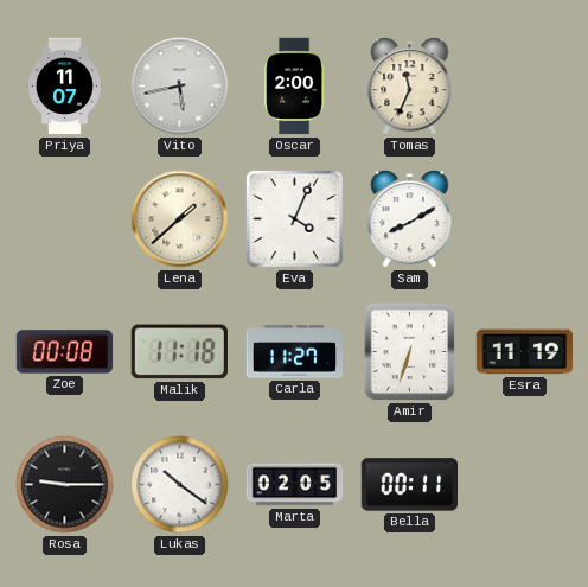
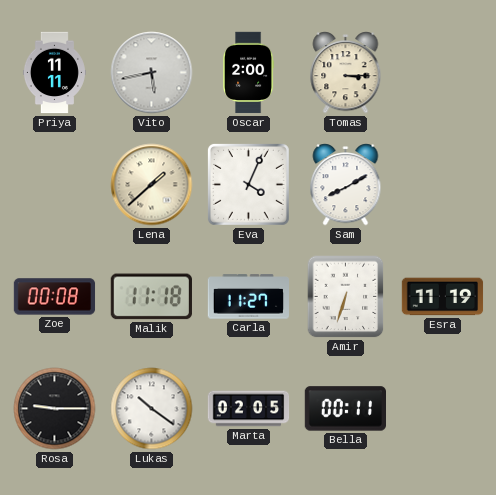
Priya: 11:07 -> 11:11
Tomas: 11:34 -> 3:15
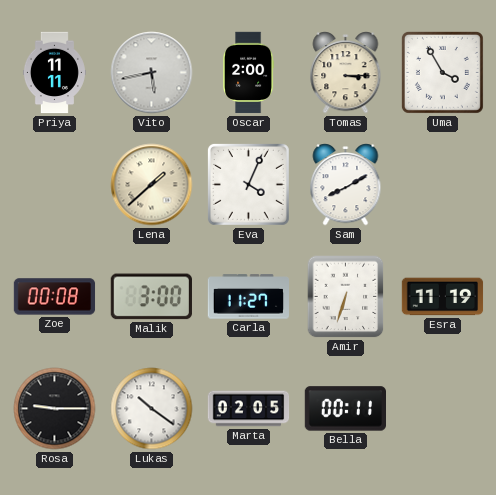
Uma: none -> 3:55
Malik: 11:18 -> 3:00
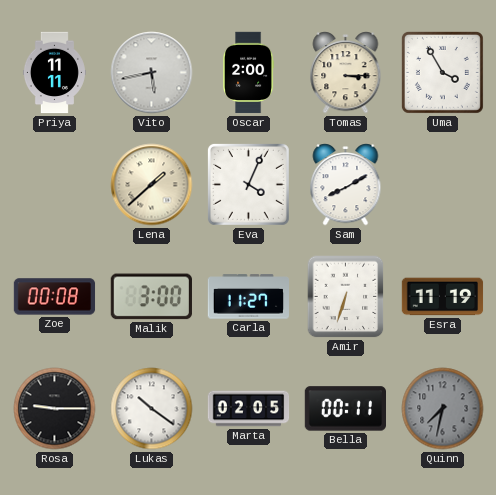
Quinn: none -> 7:32
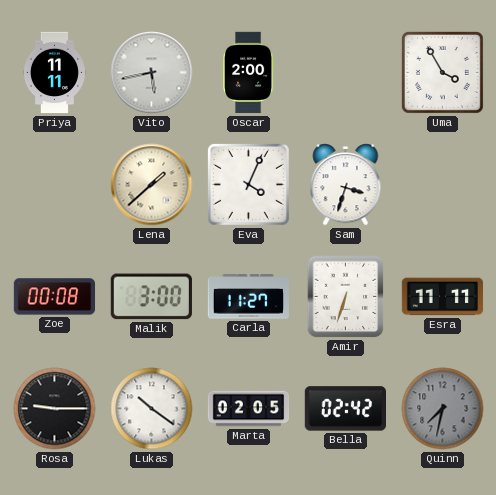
Tomas: 3:15 -> none
Sam: 8:10 -> 3:33
Esra: 11:19 -> 11:11
Bella: 00:11 -> 02:42
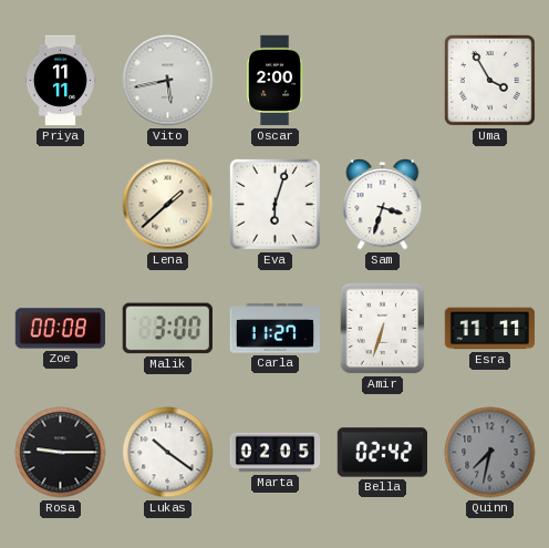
Eva: 4:04 -> 6:03
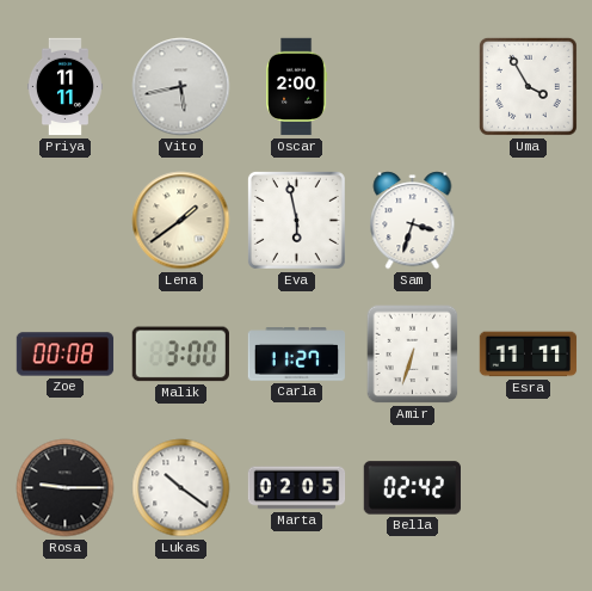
Lena: 1:38 -> 1:39
Eva: 6:03 -> 5:58
Quinn: 7:32 -> none
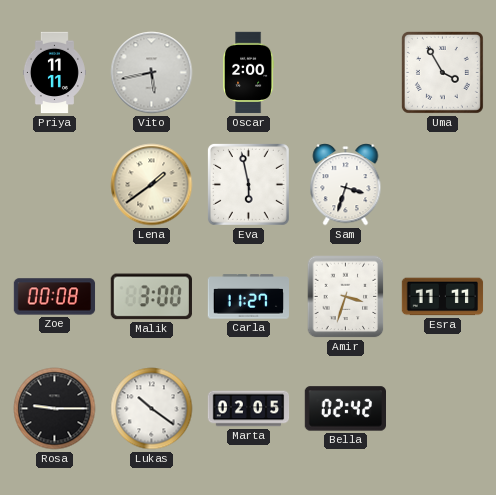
Amir: 6:33 -> 3:33
